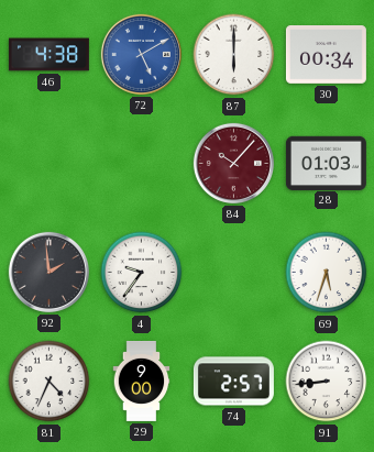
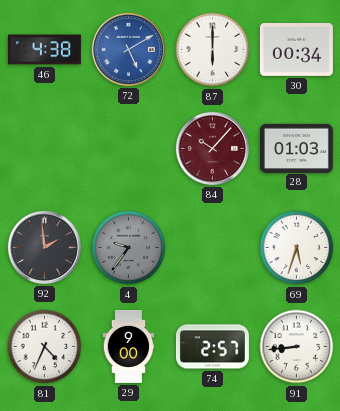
4 dial: white -> grey
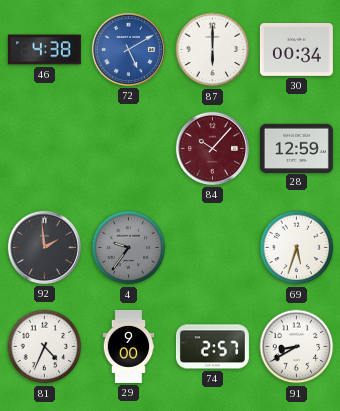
28: 01:03 -> 12:59
91: 8:44 -> 8:40
